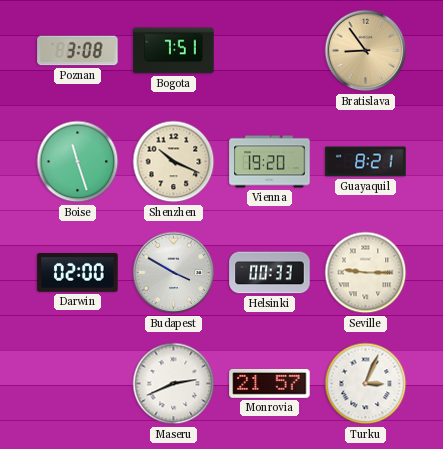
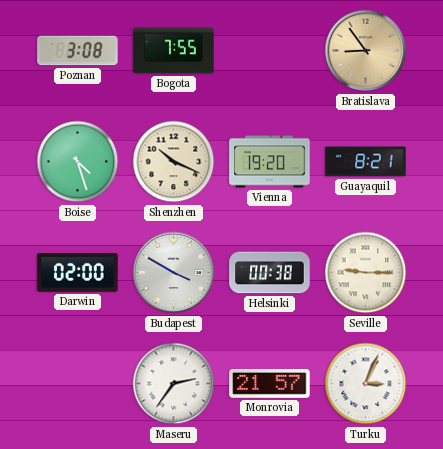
Bogota: 7:51 -> 7:55
Boise: 11:27 -> 4:27
Helsinki: 00:33 -> 00:38
Maseru: 2:41 -> 2:36
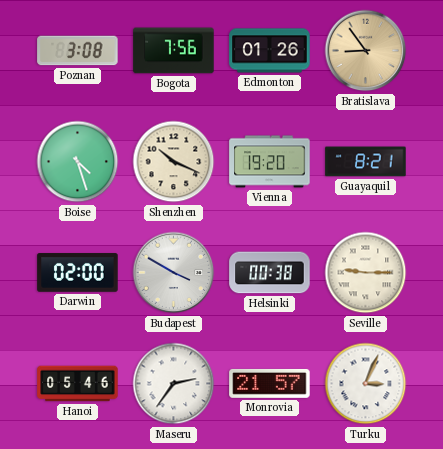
Bogota: 7:55 -> 7:56
Edmonton: none -> 01:26
Hanoi: none -> 05:46
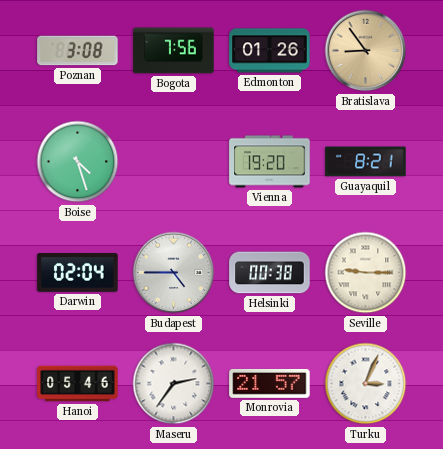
Shenzhen: 10:19 -> none
Darwin: 02:00 -> 02:04
Budapest: 3:50 -> 4:45
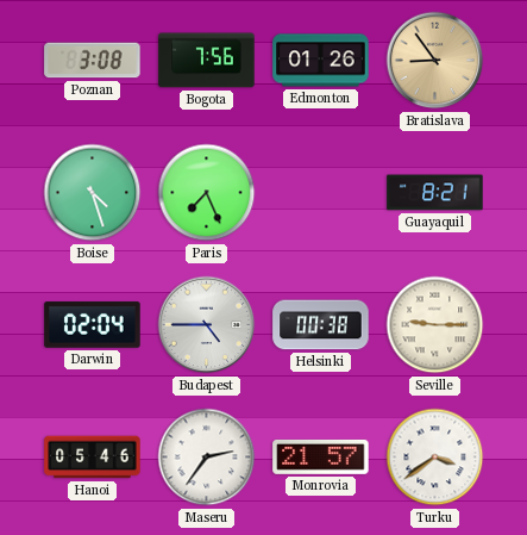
Paris: none -> 7:26
Vienna: 19:20 -> none
Turku: 3:04 -> 3:39
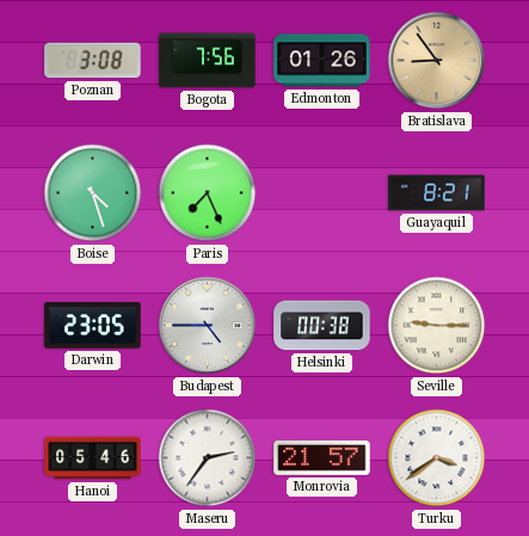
Darwin: 02:04 -> 23:05
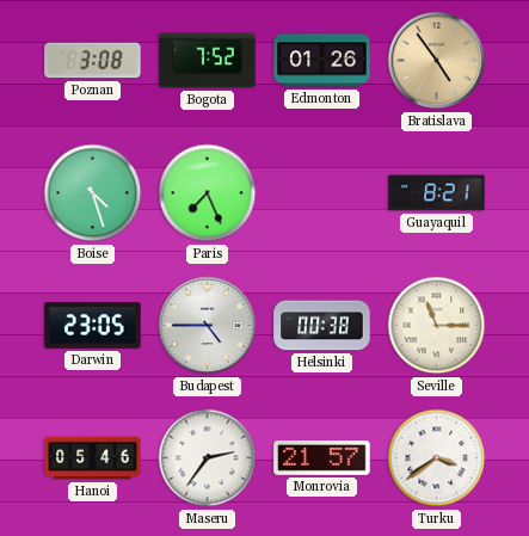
Bogota: 7:56 -> 7:52
Bratislava: 8:54 -> 4:54
Seville: 9:15 -> 11:15
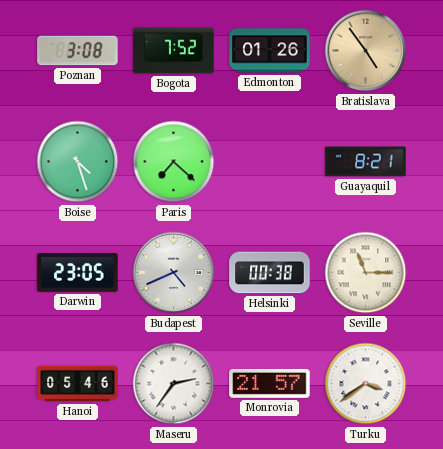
Paris: 7:26 -> 7:22
Budapest: 4:45 -> 4:41
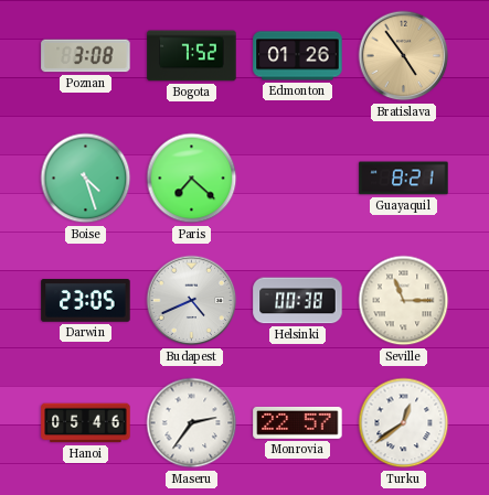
Monrovia: 21:57 -> 22:57
Turku: 3:39 -> 12:39
